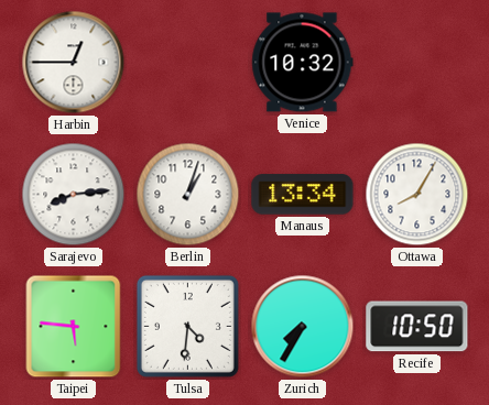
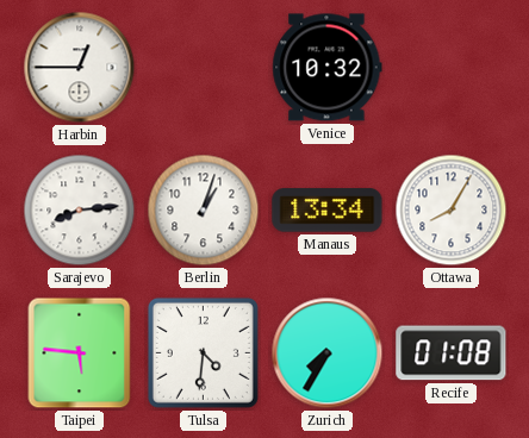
Recife: 10:50 -> 01:08
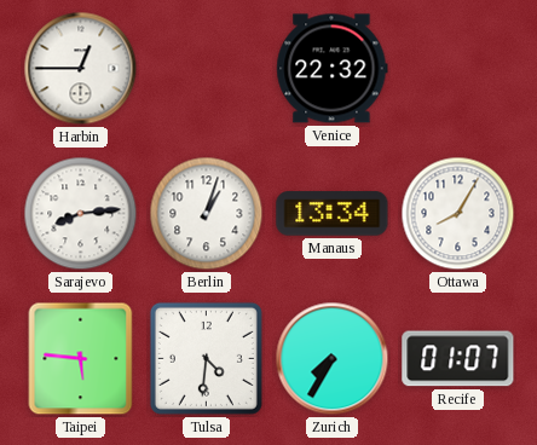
Venice: 10:32 -> 22:32
Recife: 01:08 -> 01:07
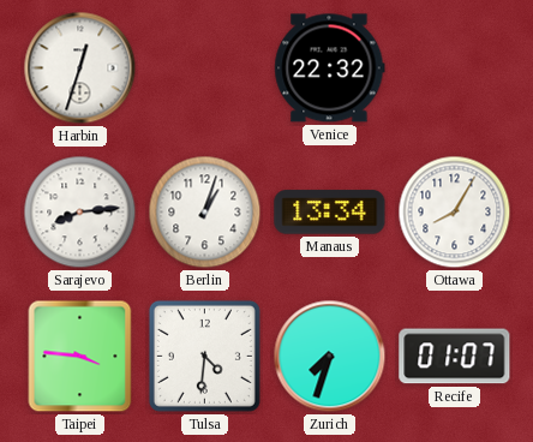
Harbin: 12:45 -> 12:33
Taipei: 5:46 -> 3:46
Zurich: 7:35 -> 7:33
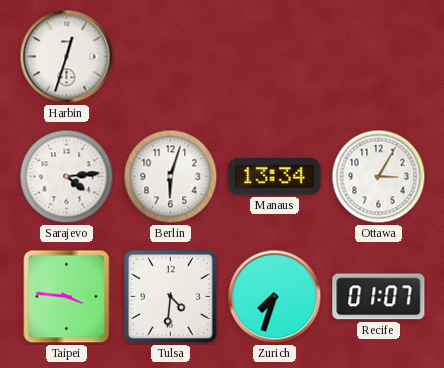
Venice: 22:32 -> none
Sarajevo: 8:14 -> 4:14
Berlin: 1:03 -> 6:03
Ottawa: 8:05 -> 3:05
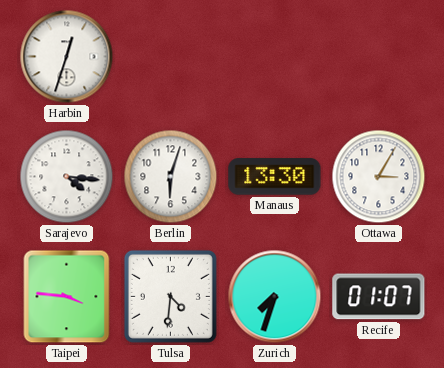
Sarajevo: 4:14 -> 4:16
Manaus: 13:34 -> 13:30
